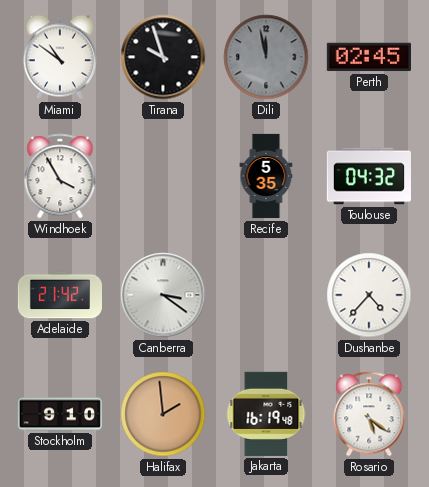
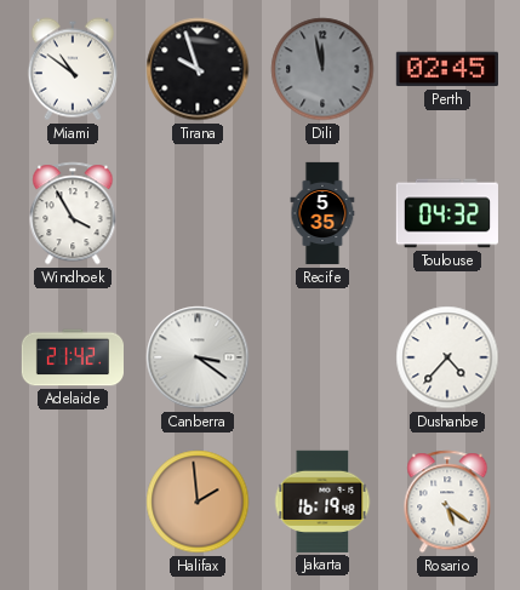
Stockholm: 9:10 -> none
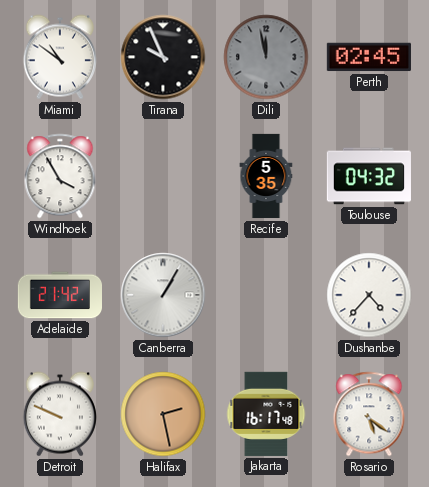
Tirana: 9:57 -> 9:56
Canberra: 3:21 -> 1:05
Detroit: none -> 9:49
Halifax: 1:59 -> 2:28
Jakarta: 16:19 -> 16:17
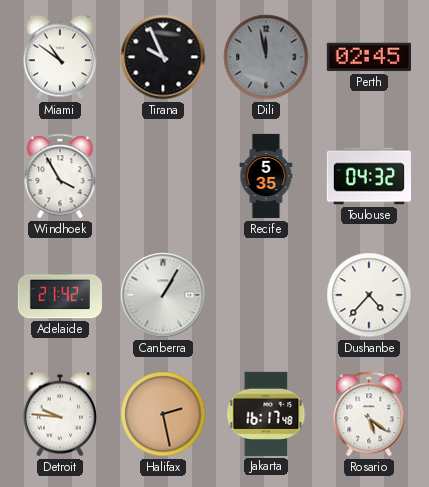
Detroit: 9:49 -> 9:46
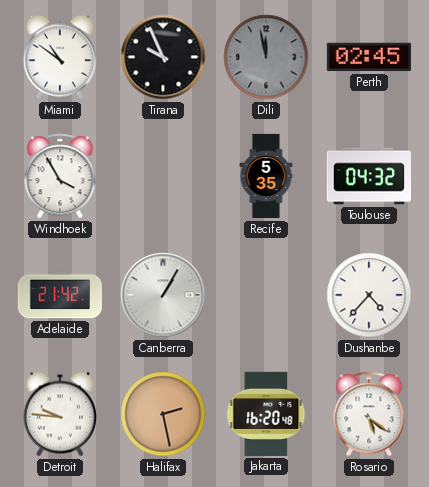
Jakarta: 16:17 -> 16:20
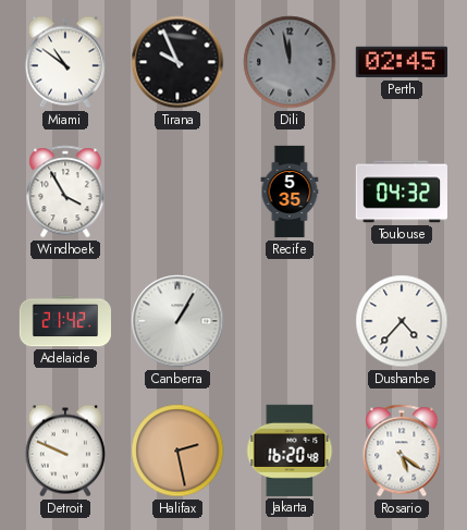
Detroit: 9:46 -> 9:49
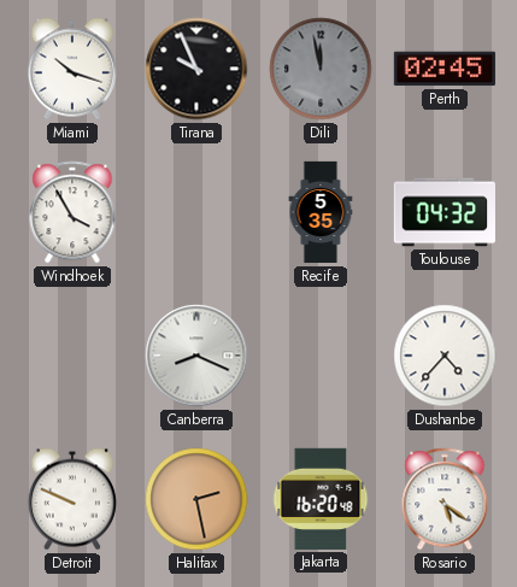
Miami: 10:51 -> 10:18
Adelaide: 21:42 -> none
Canberra: 1:05 -> 8:19
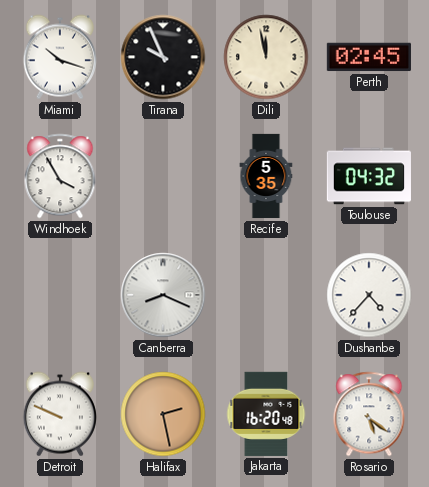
Dili dial: grey -> cream
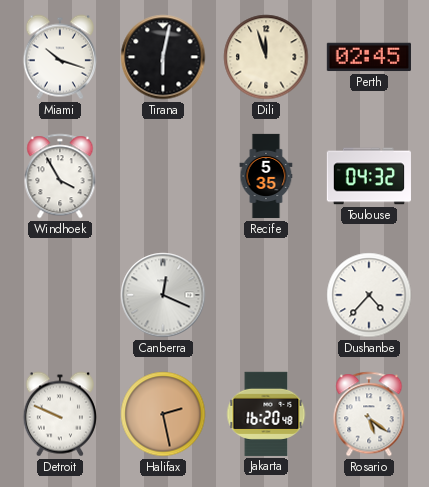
Tirana: 9:56 -> 6:02
Dili: 11:58 -> 11:57
Canberra: 8:19 -> 12:19
